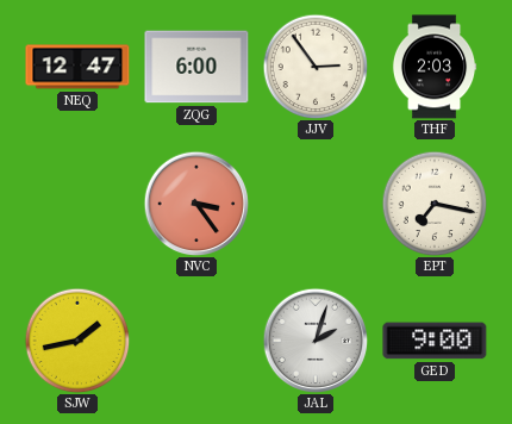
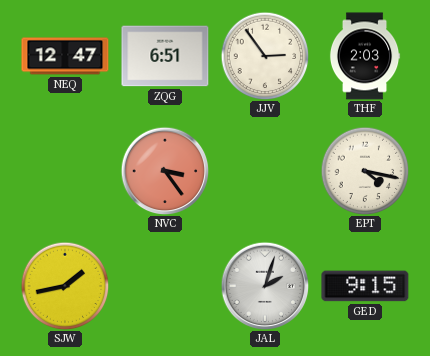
ZQG: 6:00 -> 6:51
EPT: 7:17 -> 4:17
GED: 9:00 -> 9:15
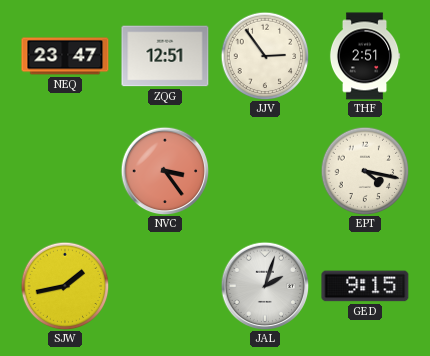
NEQ: 12:47 -> 23:47
ZQG: 6:51 -> 12:51
THF: 2:03 -> 2:51
